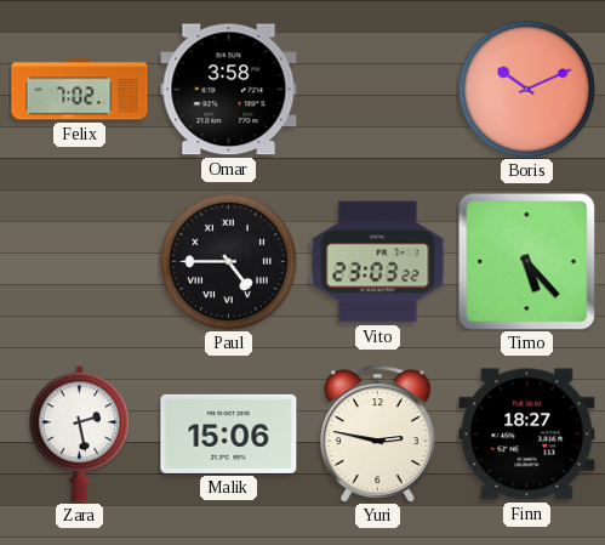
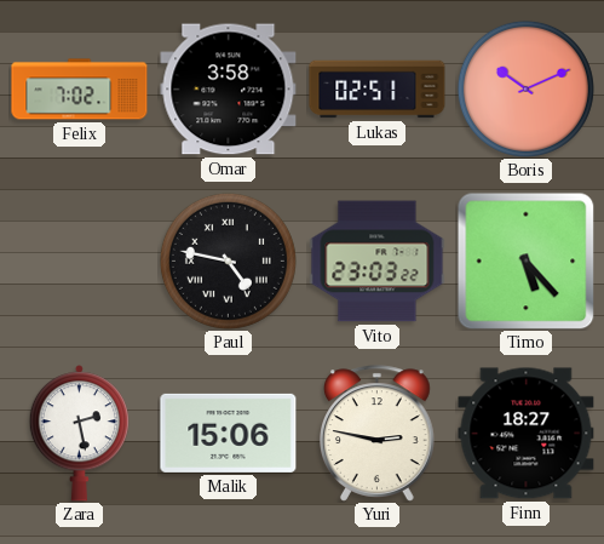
Lukas: none -> 02:51
Paul: 4:45 -> 4:47
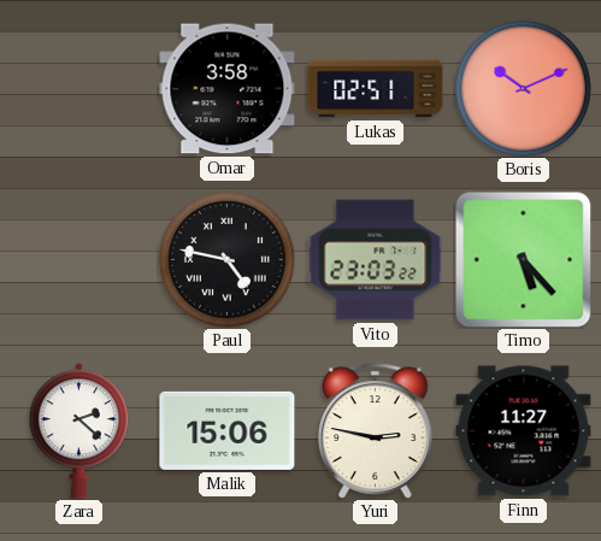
Felix: 7:02 -> none
Zara: 2:28 -> 2:22
Finn: 18:27 -> 11:27
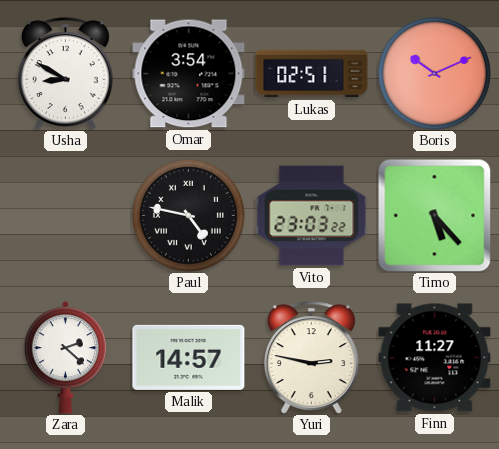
Usha: none -> 8:50
Omar: 3:58 -> 3:54
Malik: 15:06 -> 14:57
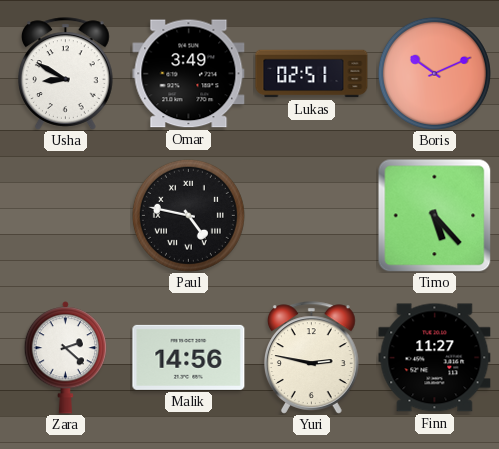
Omar: 3:54 -> 3:49
Vito: 23:03 -> none
Malik: 14:57 -> 14:56
